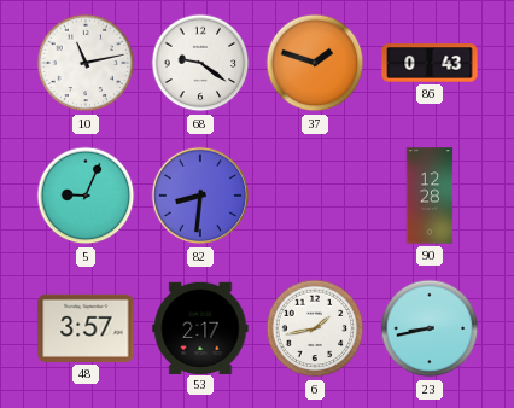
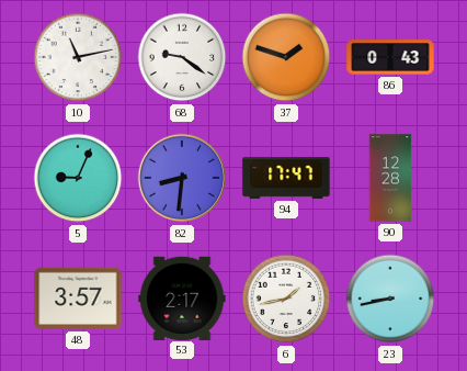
94: none -> 17:47
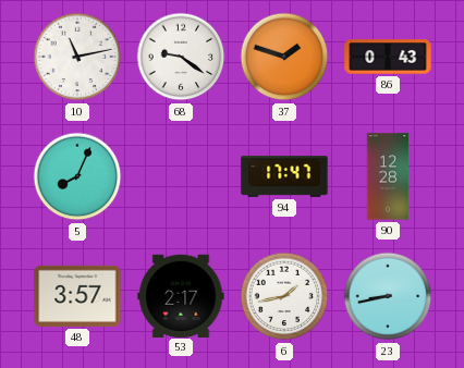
5: 9:04 -> 8:04
82: 8:31 -> none
